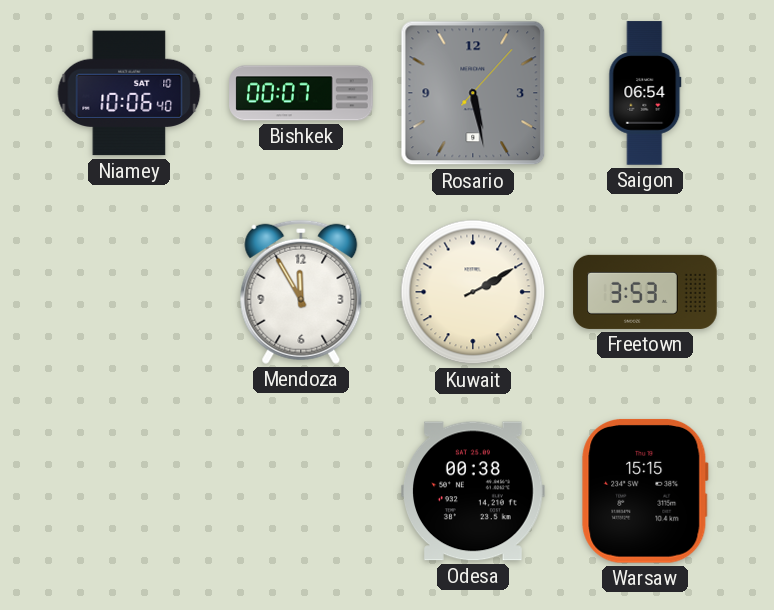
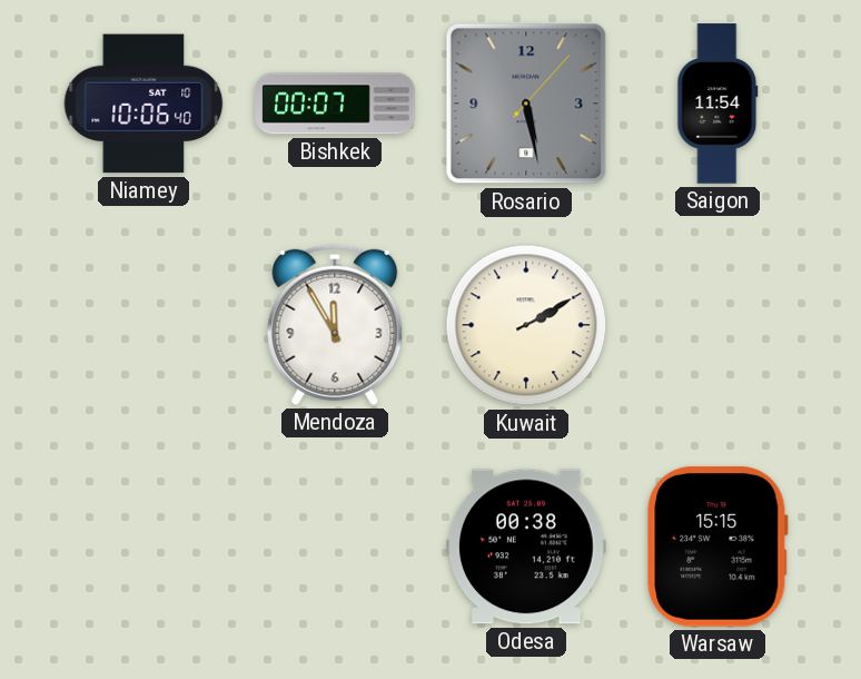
Saigon: 06:54 -> 11:54
Freetown: 3:53 -> none
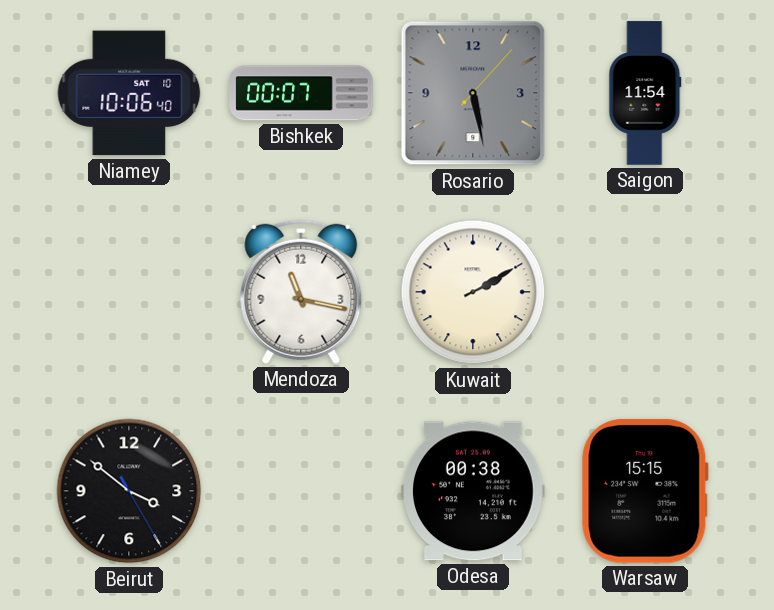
Mendoza: 11:55 -> 11:17
Beirut: none -> 3:51
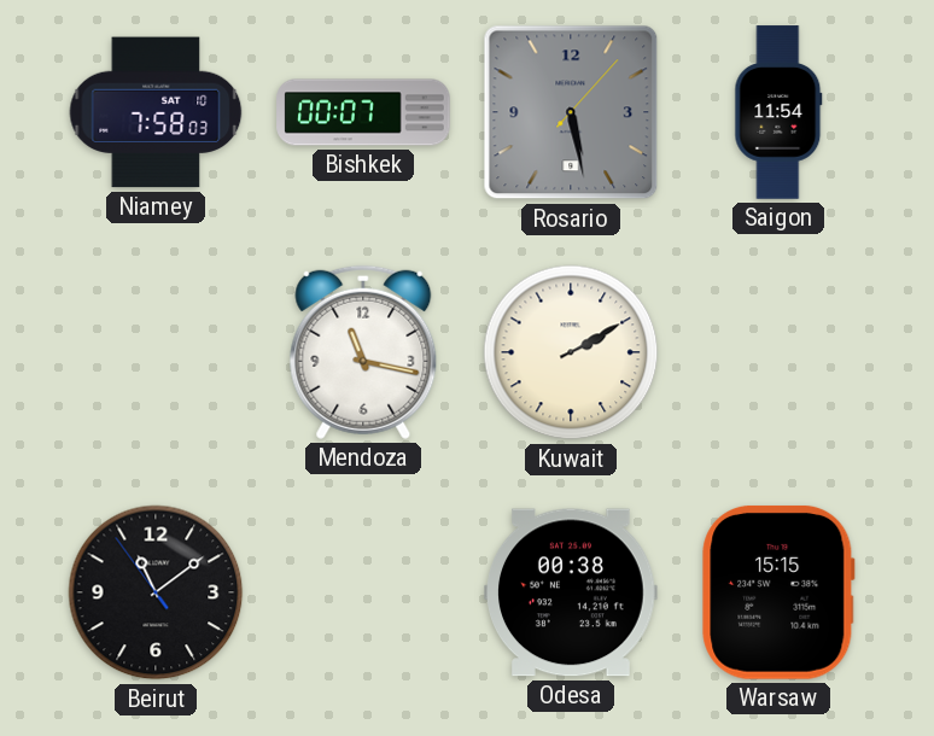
Niamey: 10:06 -> 7:58
Beirut: 3:51 -> 11:08
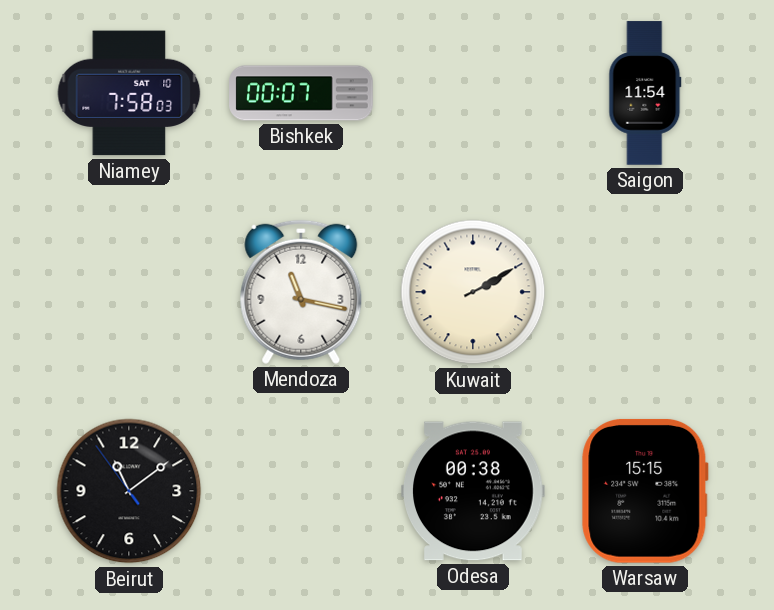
Rosario: 5:28 -> none
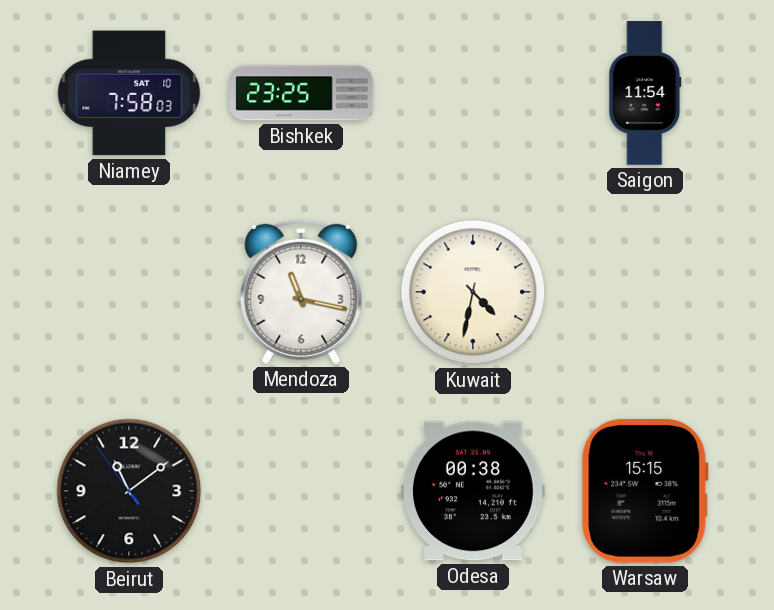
Bishkek: 00:07 -> 23:25
Kuwait: 2:10 -> 4:32
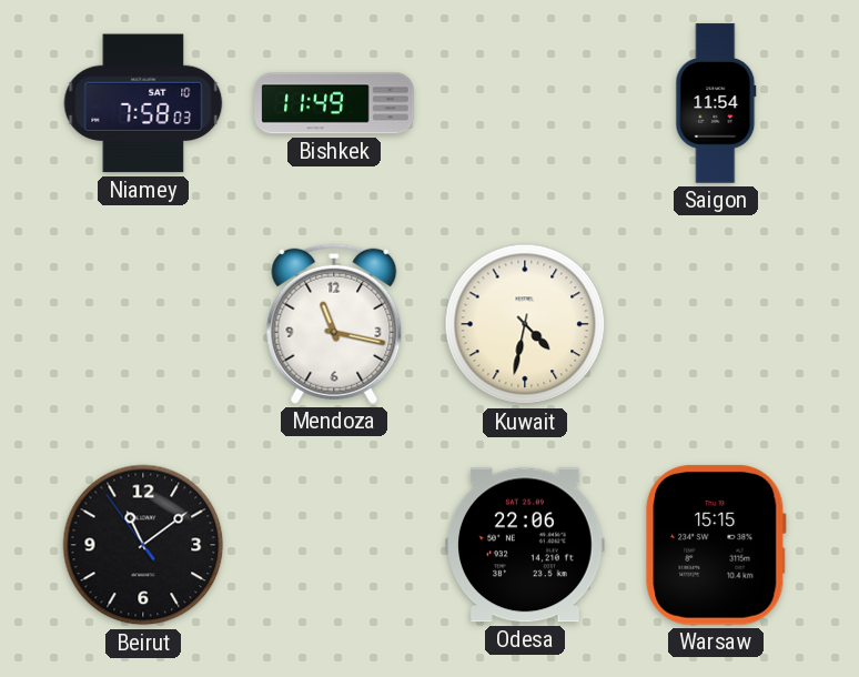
Bishkek: 23:25 -> 11:49
Odesa: 00:38 -> 22:06
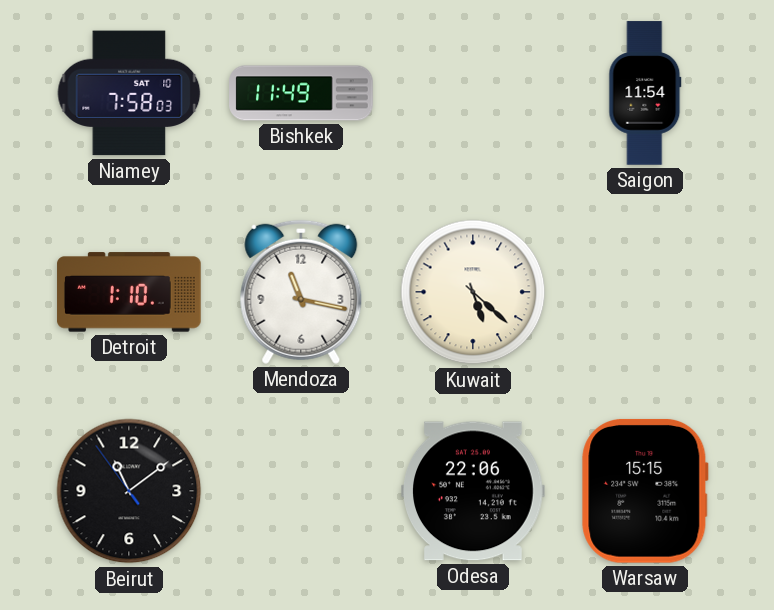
Detroit: none -> 1:10
Kuwait: 4:32 -> 5:22
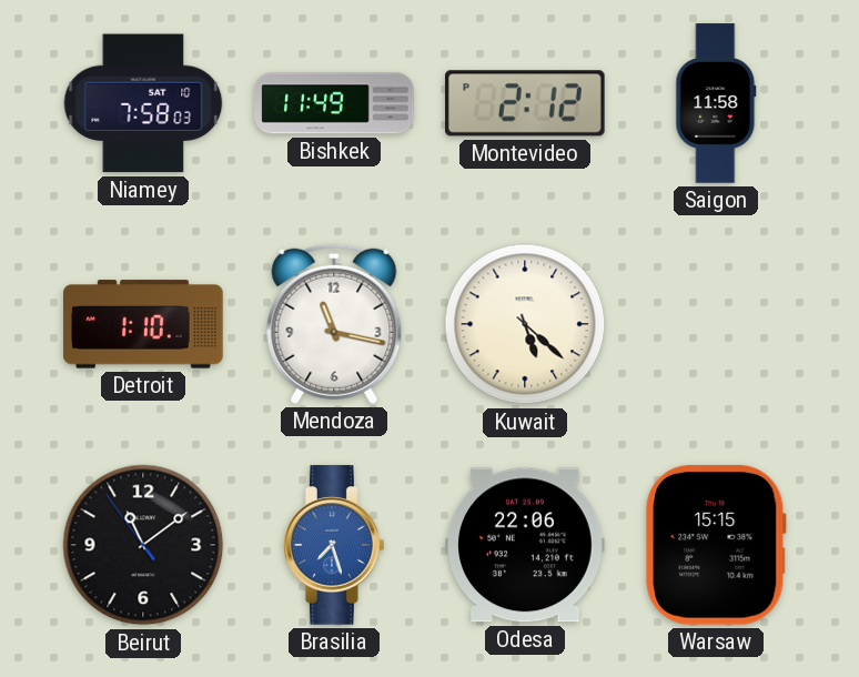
Montevideo: none -> 2:12
Saigon: 11:54 -> 11:58
Brasilia: none -> 7:27
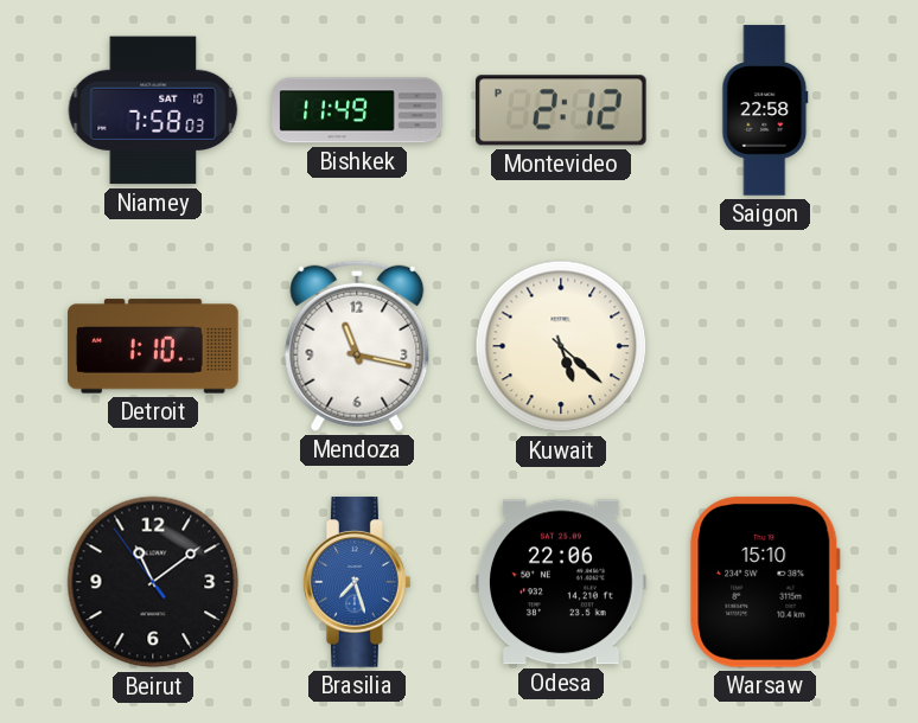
Saigon: 11:58 -> 22:58
Warsaw: 15:15 -> 15:10
